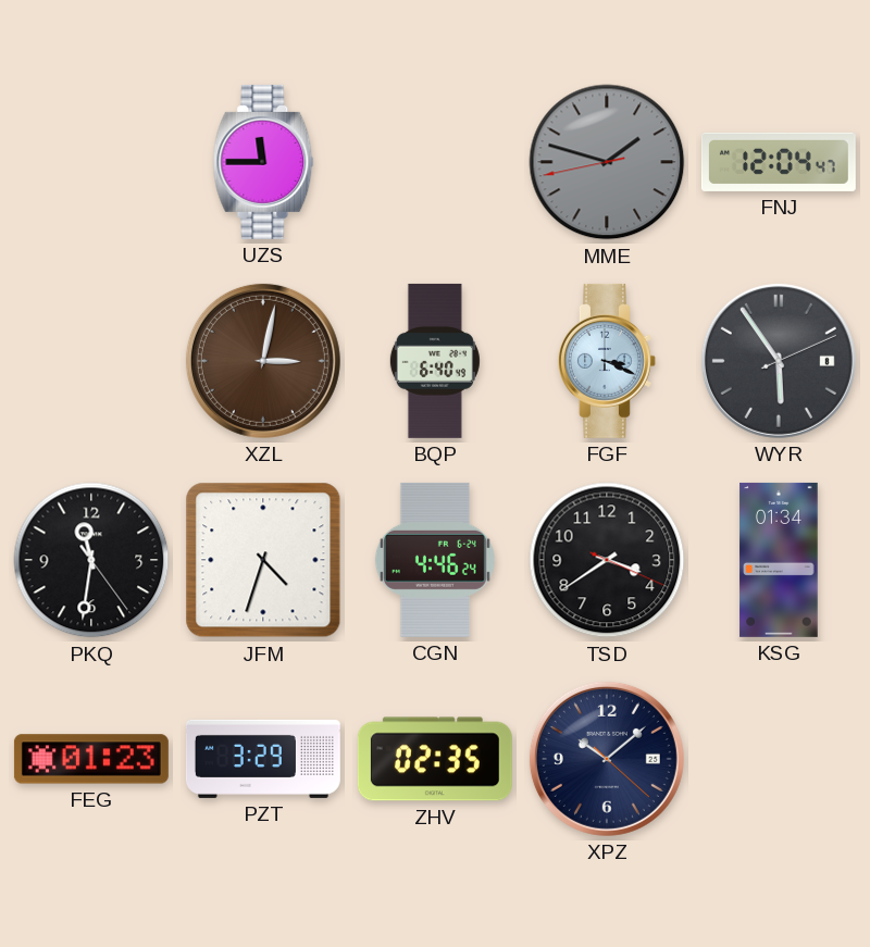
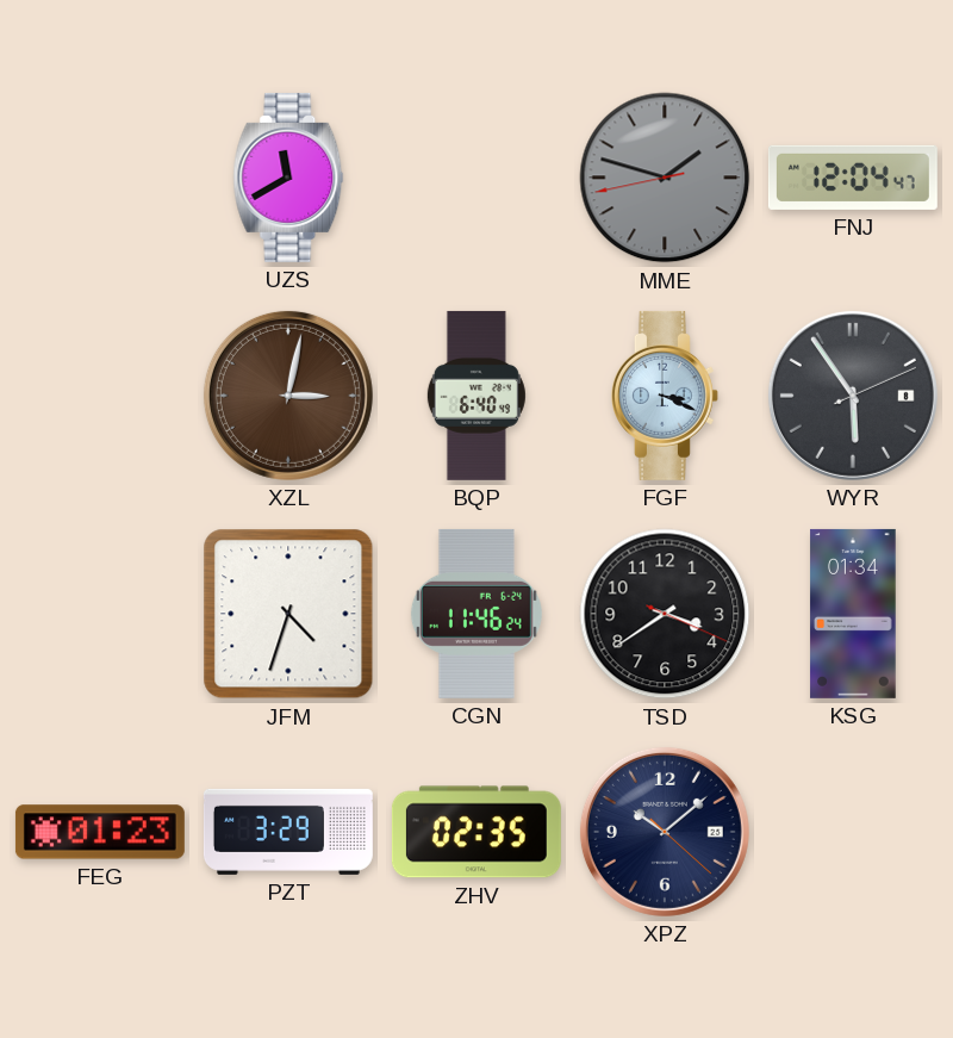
UZS: 11:45 -> 11:40
PKQ: 11:31 -> none
CGN: 4:46 -> 11:46
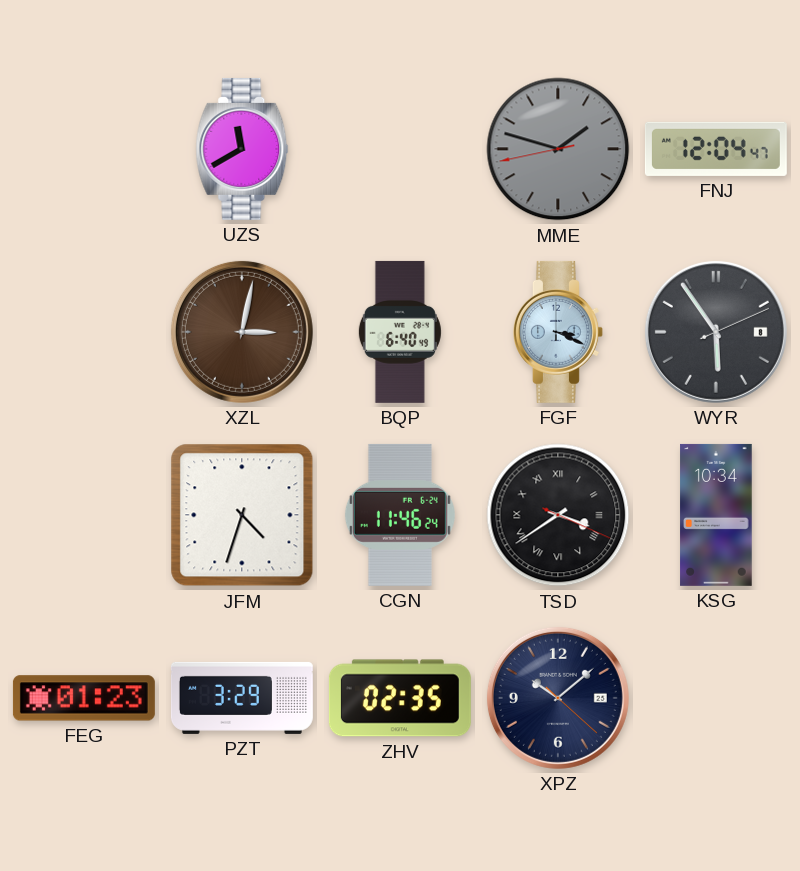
TSD numerals: Arabic -> Roman
KSG: 01:34 -> 10:34
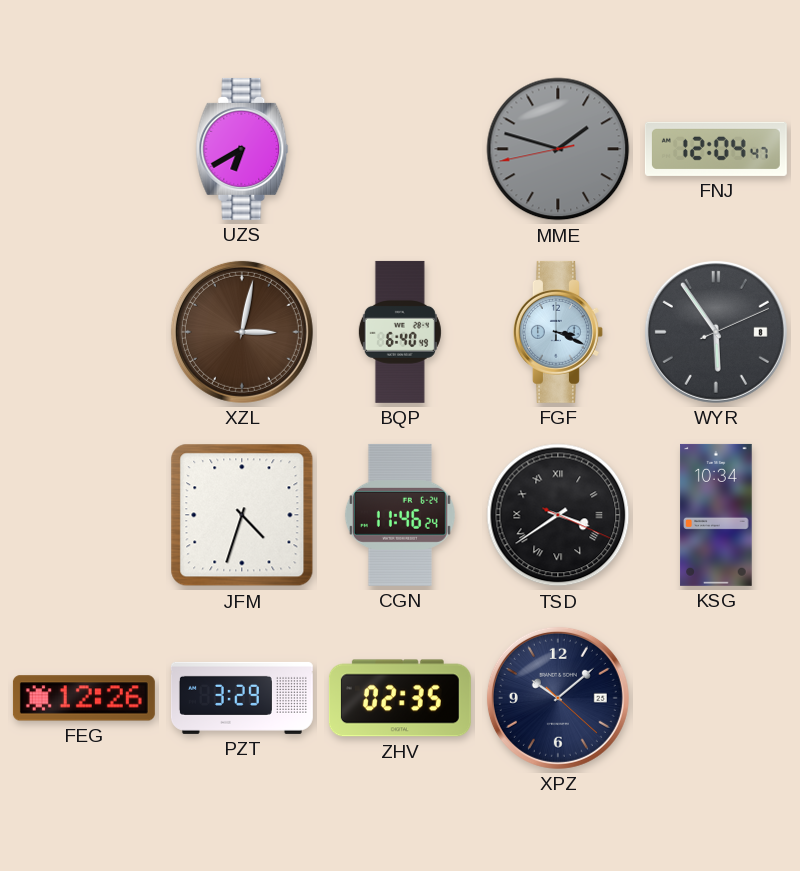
UZS: 11:40 -> 6:40
FEG: 01:23 -> 12:26
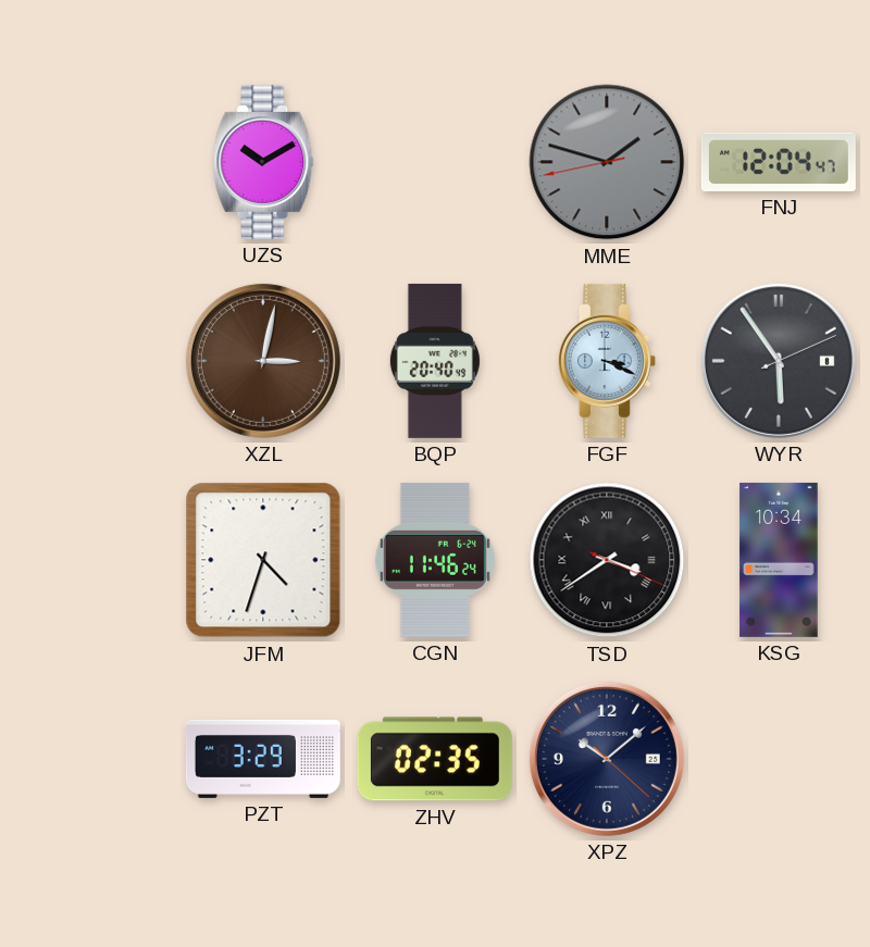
UZS: 6:40 -> 10:10
BQP: 6:40 -> 20:40
FEG: 12:26 -> none
